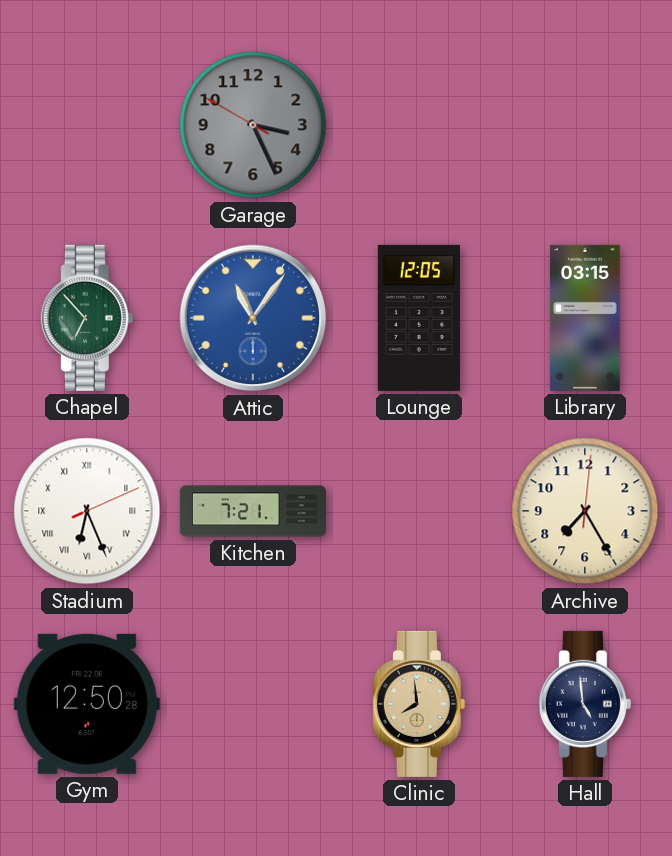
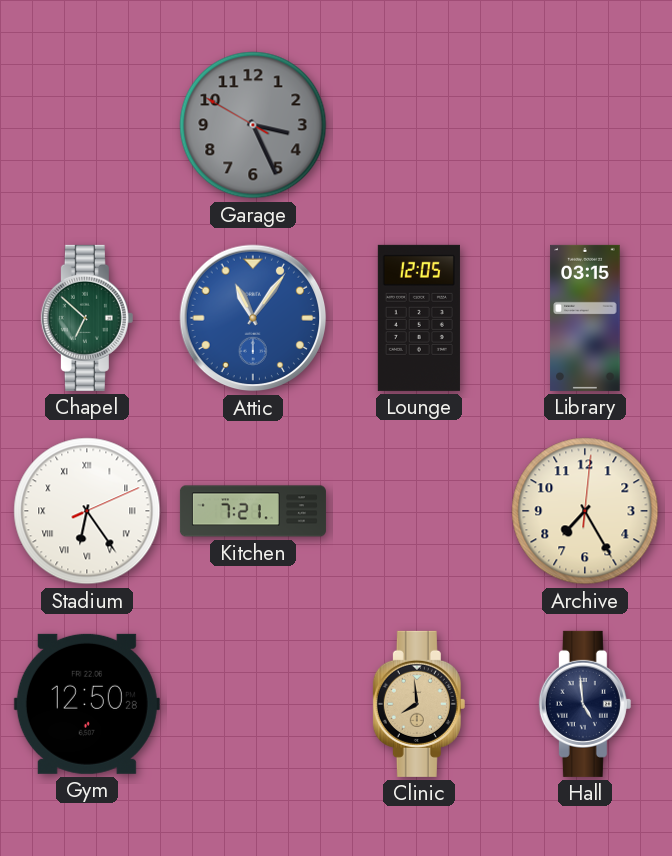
Chapel: 6:53 -> 6:52
Stadium: 6:26 -> 6:24
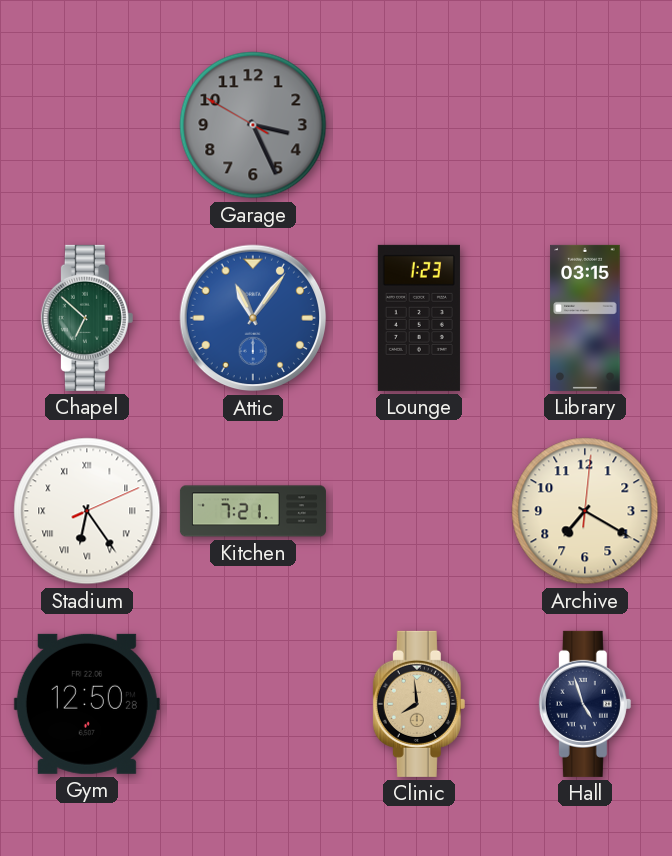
Lounge: 12:05 -> 1:23
Archive: 7:25 -> 7:20
Hall: 4:59 -> 4:57
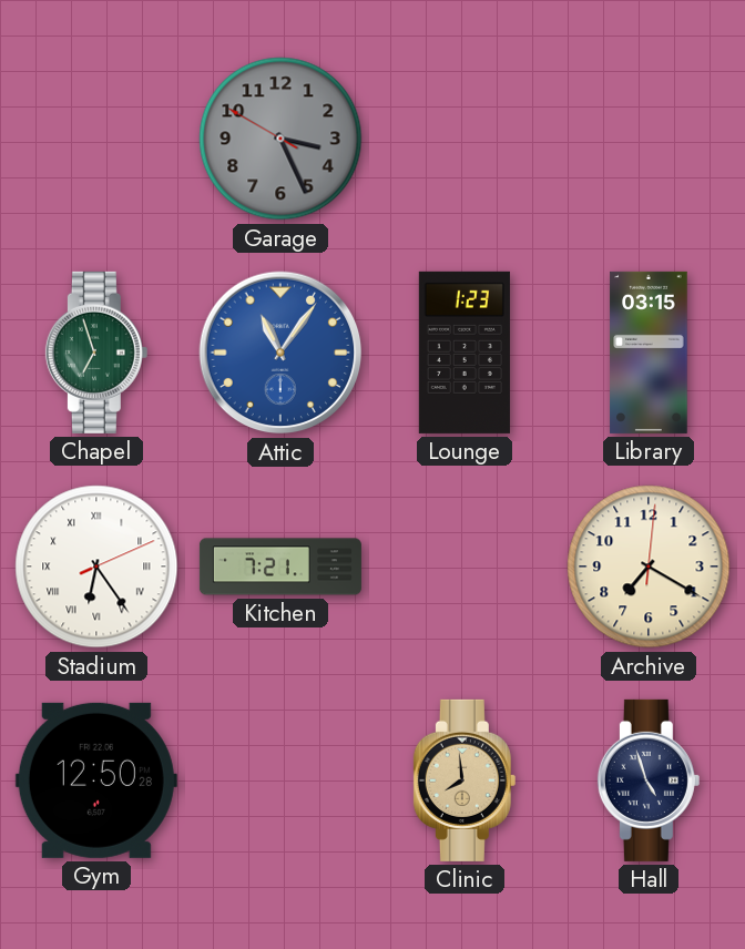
Chapel: 6:52 -> 6:57
